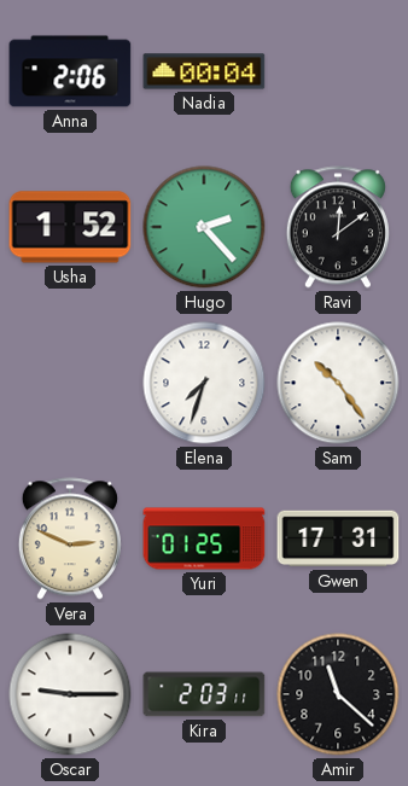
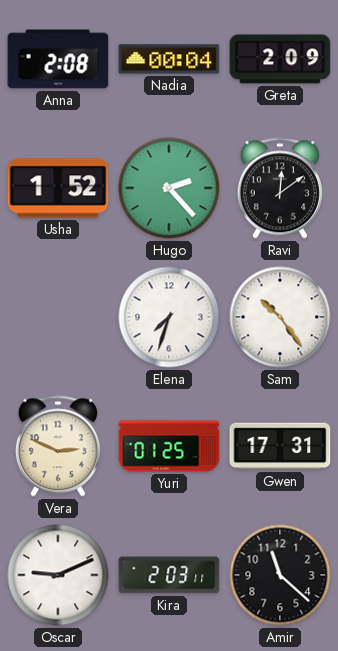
Anna: 2:06 -> 2:08
Greta: none -> 2:09
Oscar: 9:15 -> 9:11
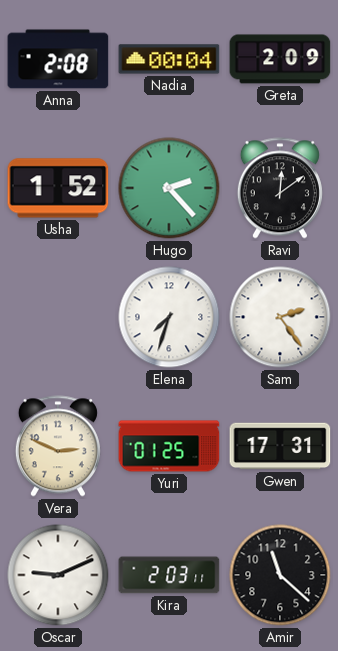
Sam: 10:24 -> 2:24
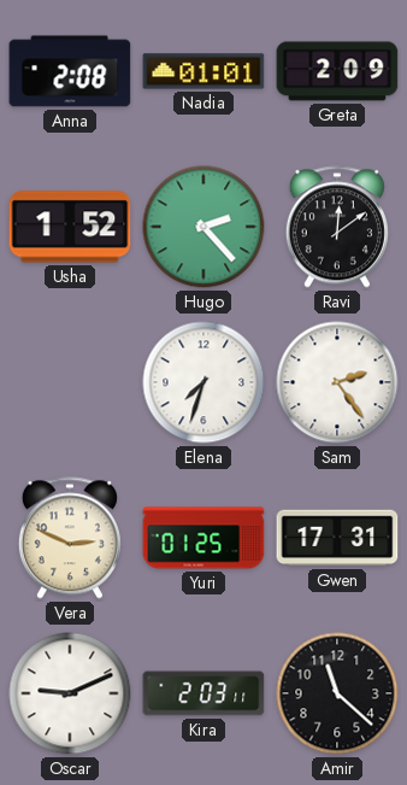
Nadia: 00:04 -> 01:01
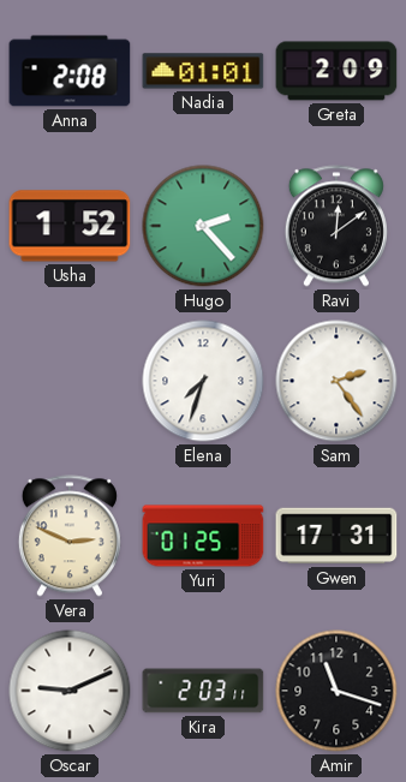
Amir: 11:22 -> 11:18
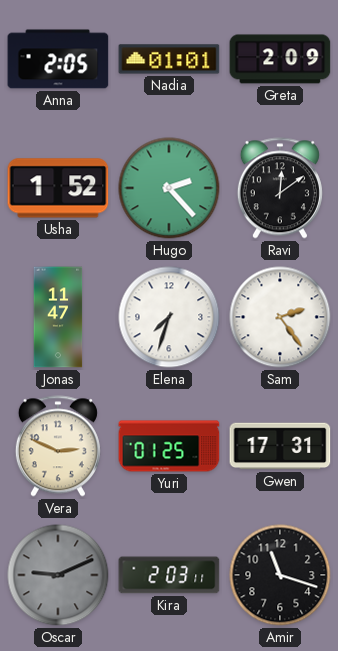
Anna: 2:08 -> 2:05
Jonas: none -> 11:47
Oscar dial: white -> grey
